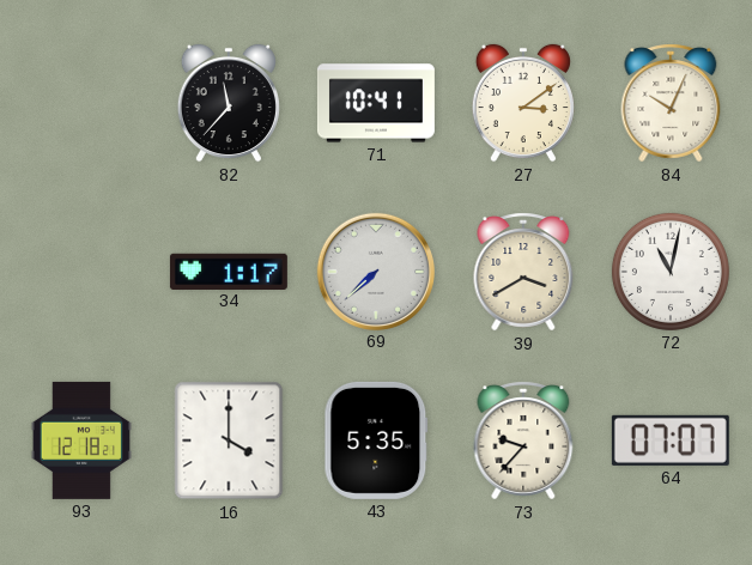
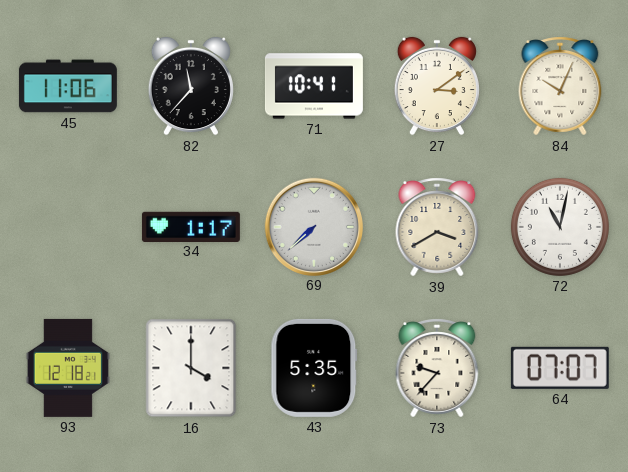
45: none -> 11:06
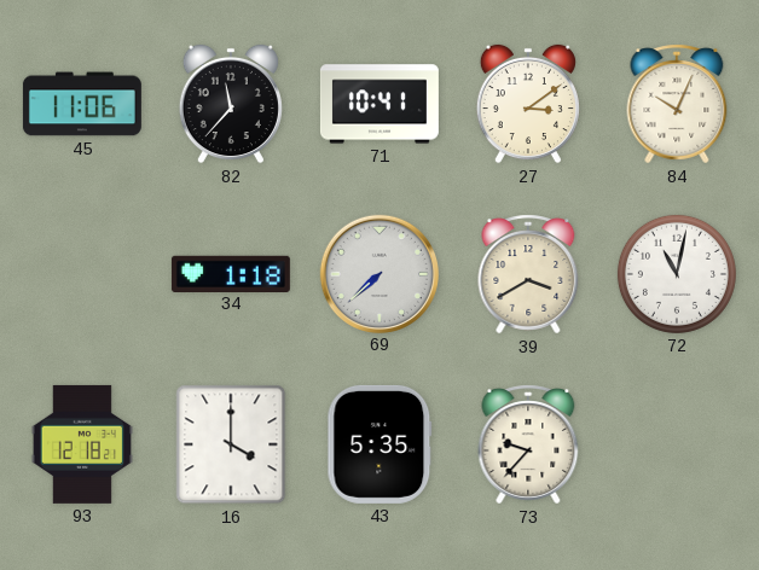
34: 1:17 -> 1:18
64: 07:07 -> none
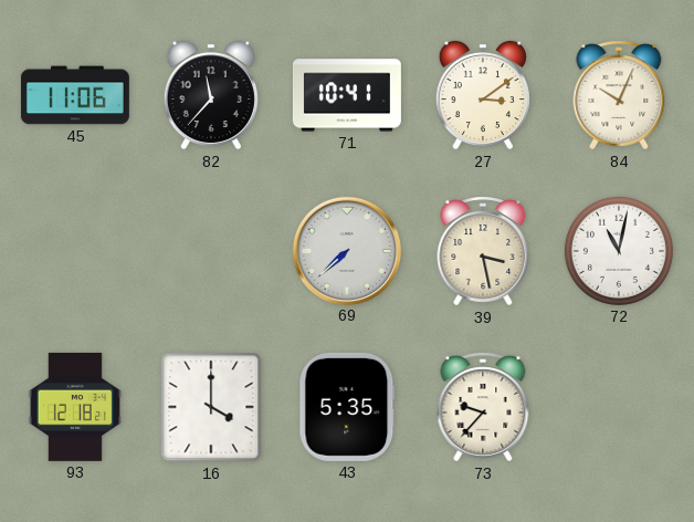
34: 1:18 -> none
39: 3:40 -> 3:28
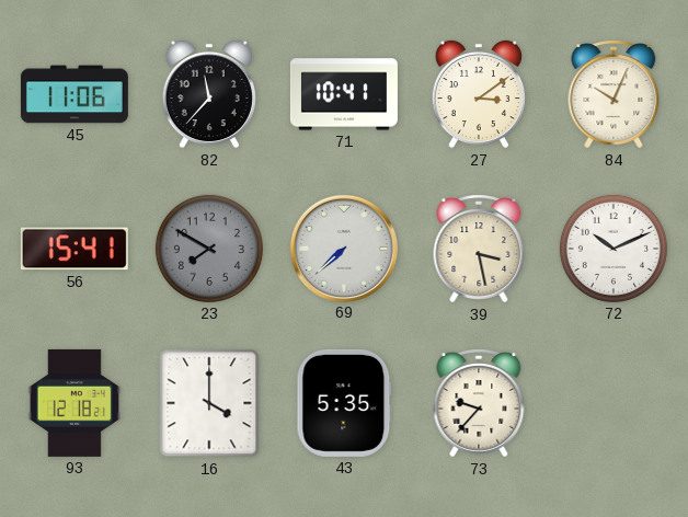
56: none -> 15:41
23: none -> 7:50
72: 11:02 -> 10:11
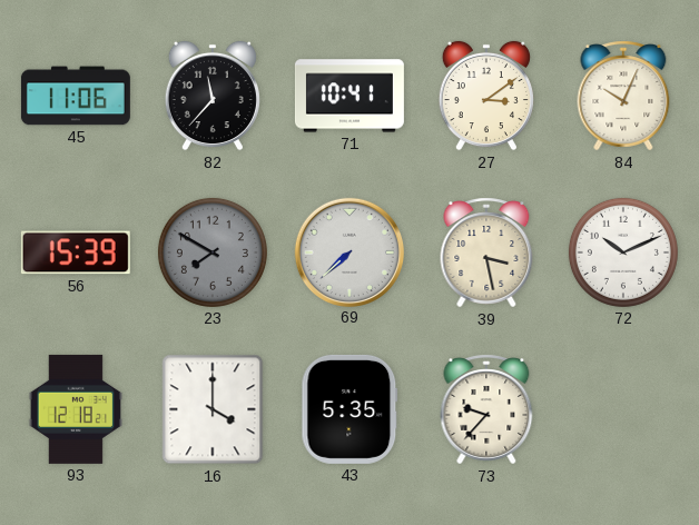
56: 15:41 -> 15:39
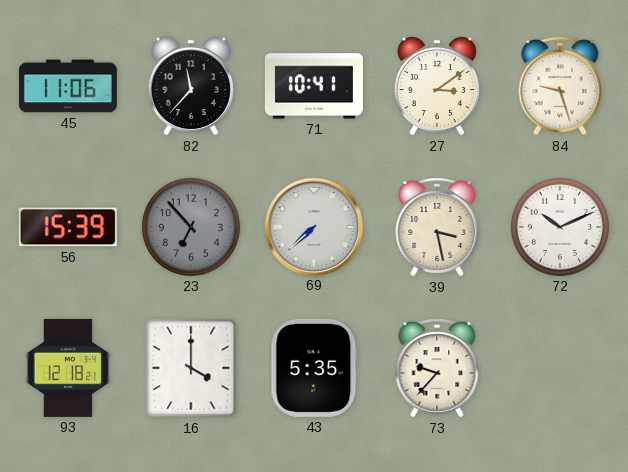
84: 10:04 -> 9:27
23: 7:50 -> 6:53
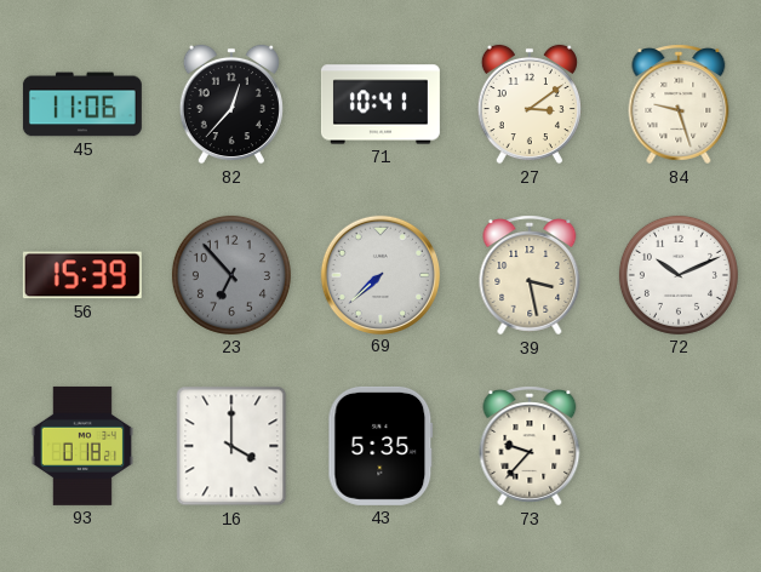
82: 11:37 -> 12:37
93: 12:18 -> 0:18
